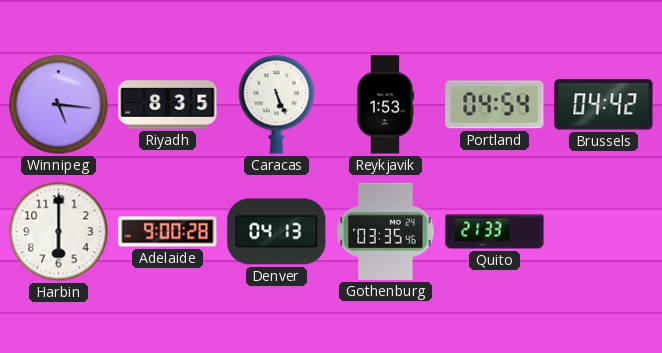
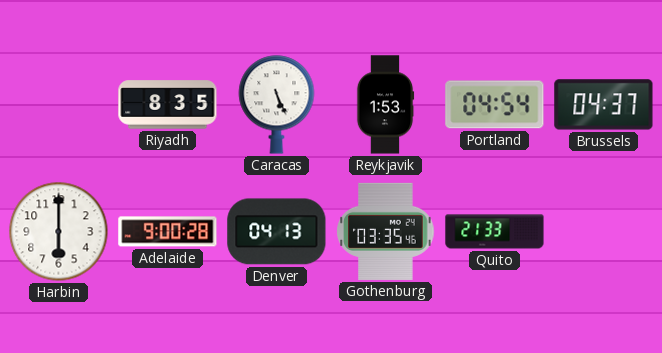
Winnipeg: 5:16 -> none
Brussels: 04:42 -> 04:37
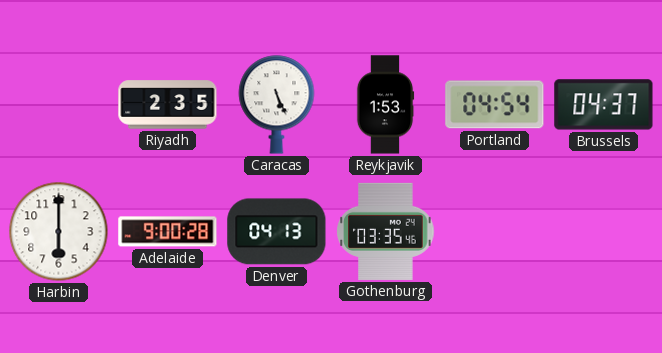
Riyadh: 8:35 -> 2:35
Quito: 21:33 -> none
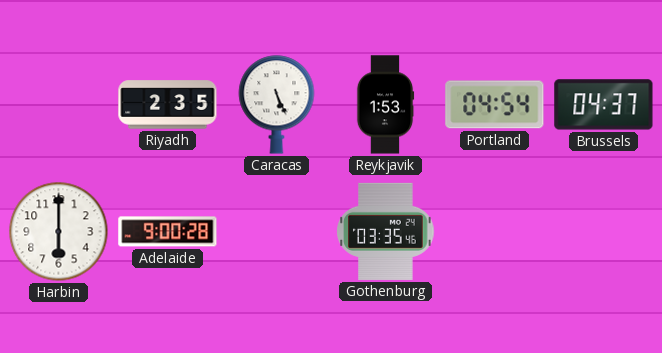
Denver: 04:13 -> none
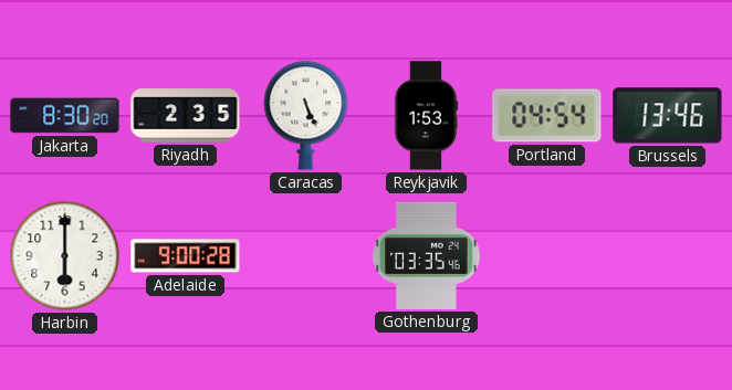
Jakarta: none -> 8:30
Brussels: 04:37 -> 13:46
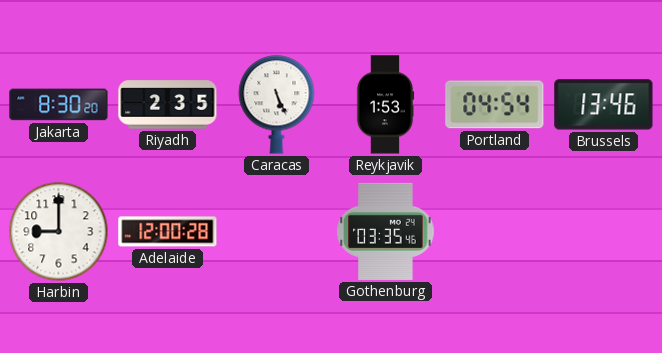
Harbin: 6:00 -> 9:00
Adelaide: 9:00 -> 12:00
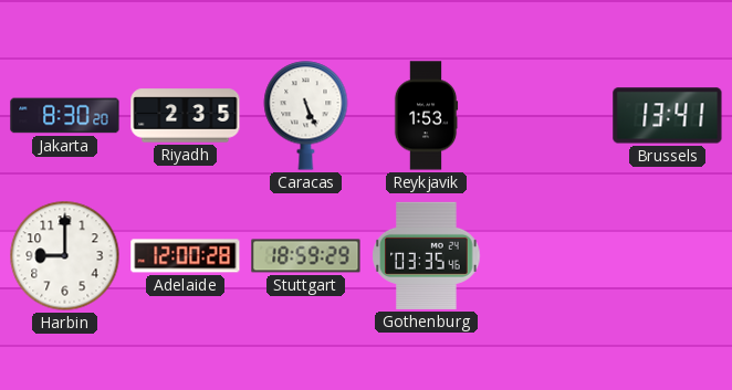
Portland: 04:54 -> none
Brussels: 13:46 -> 13:41
Stuttgart: none -> 18:59
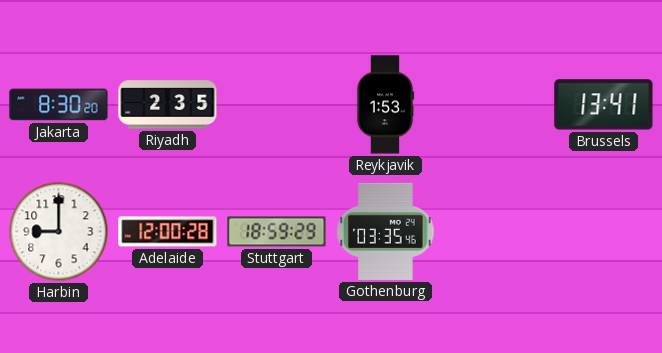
Caracas: 5:26 -> none
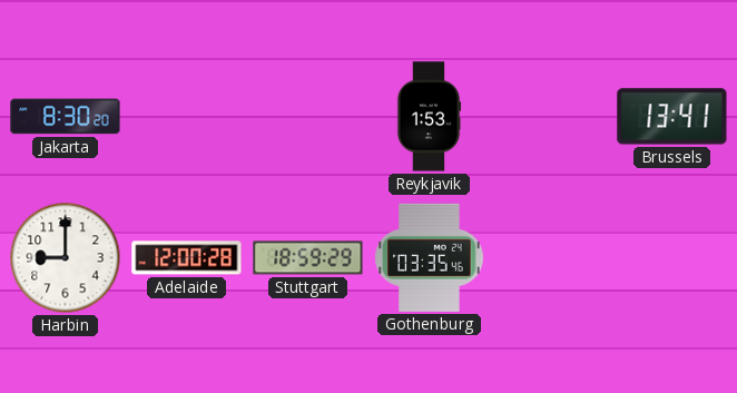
Riyadh: 2:35 -> none
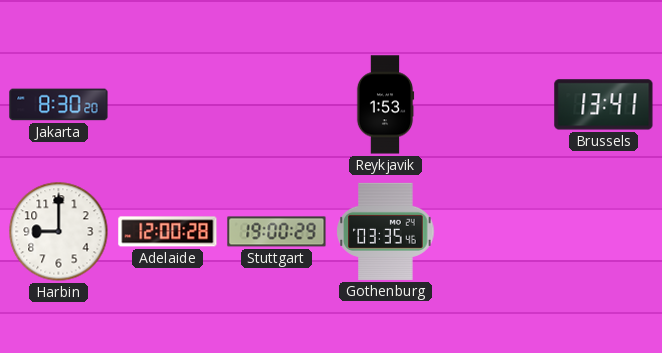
Stuttgart: 18:59 -> 19:00
